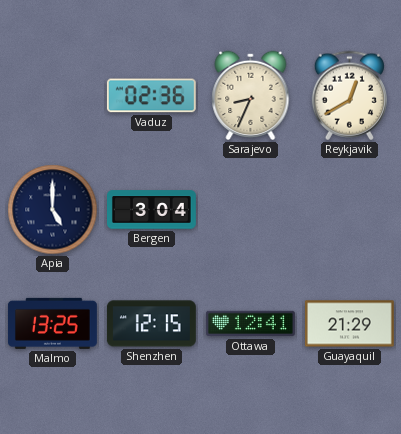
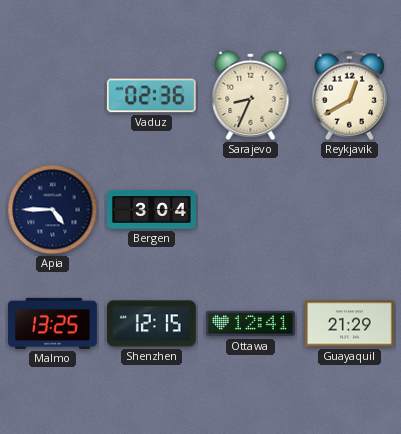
Apia: 5:00 -> 4:45
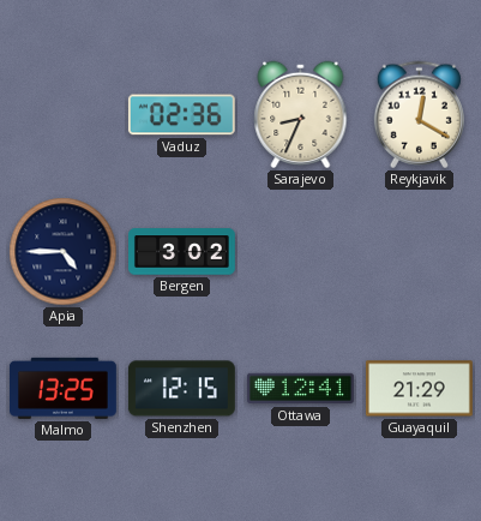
Reykjavik: 12:40 -> 12:20
Bergen: 3:04 -> 3:02
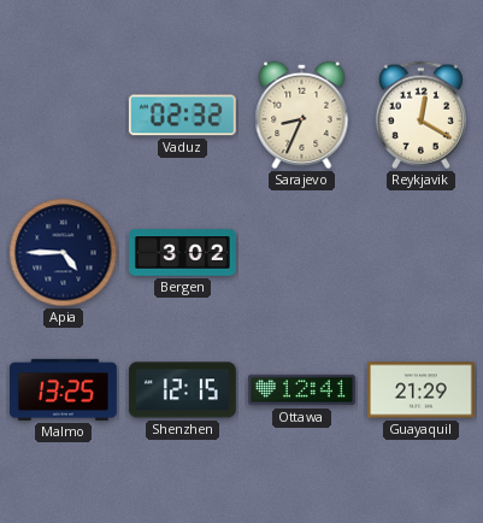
Vaduz: 02:36 -> 02:32
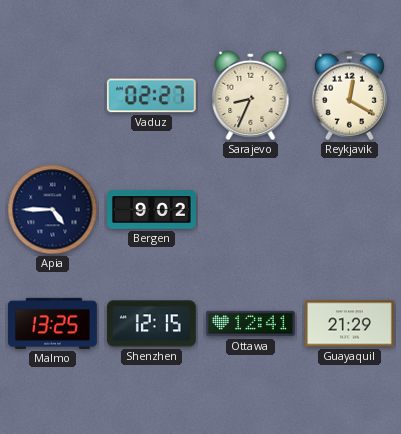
Vaduz: 02:32 -> 02:27
Bergen: 3:02 -> 9:02
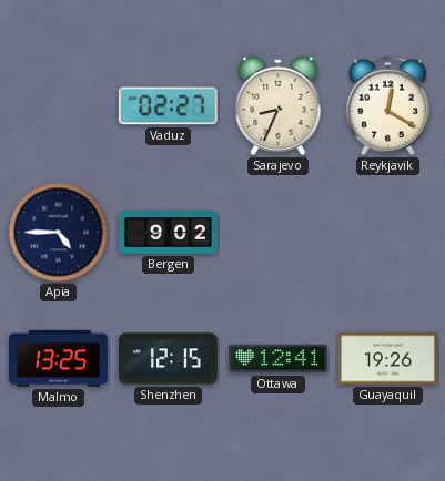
Guayaquil: 21:29 -> 19:26
